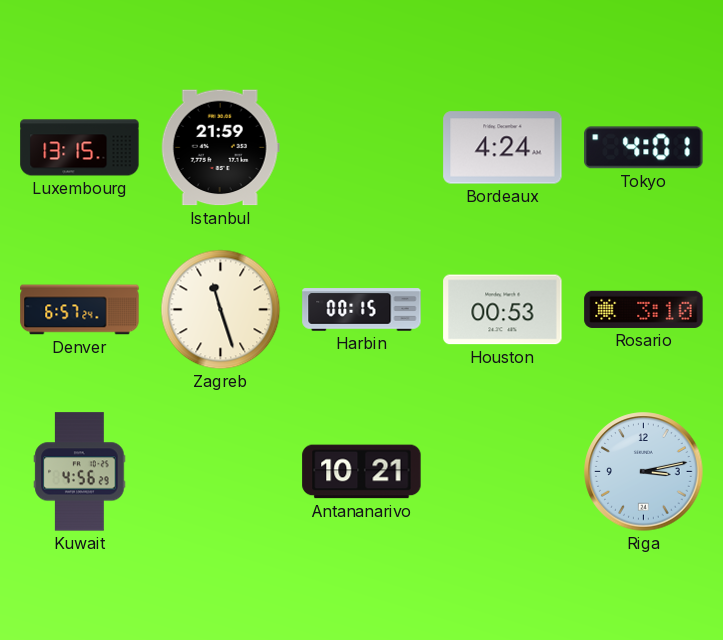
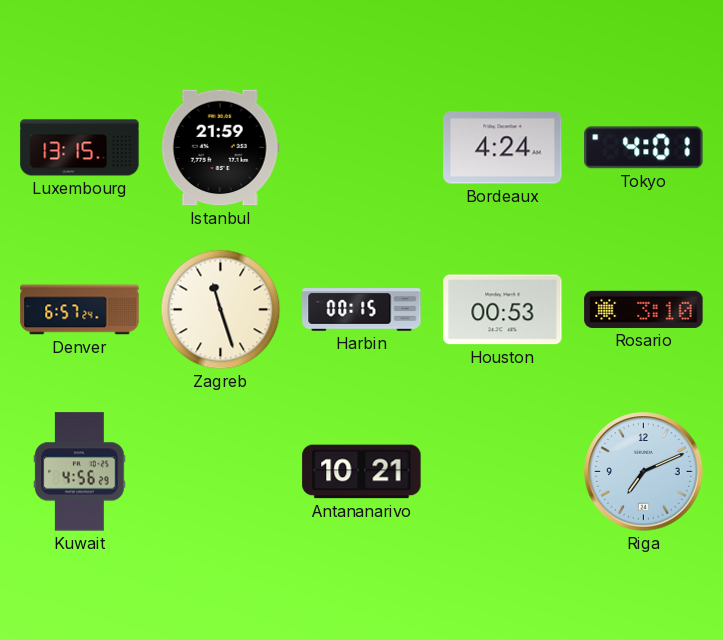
Riga: 3:13 -> 7:11
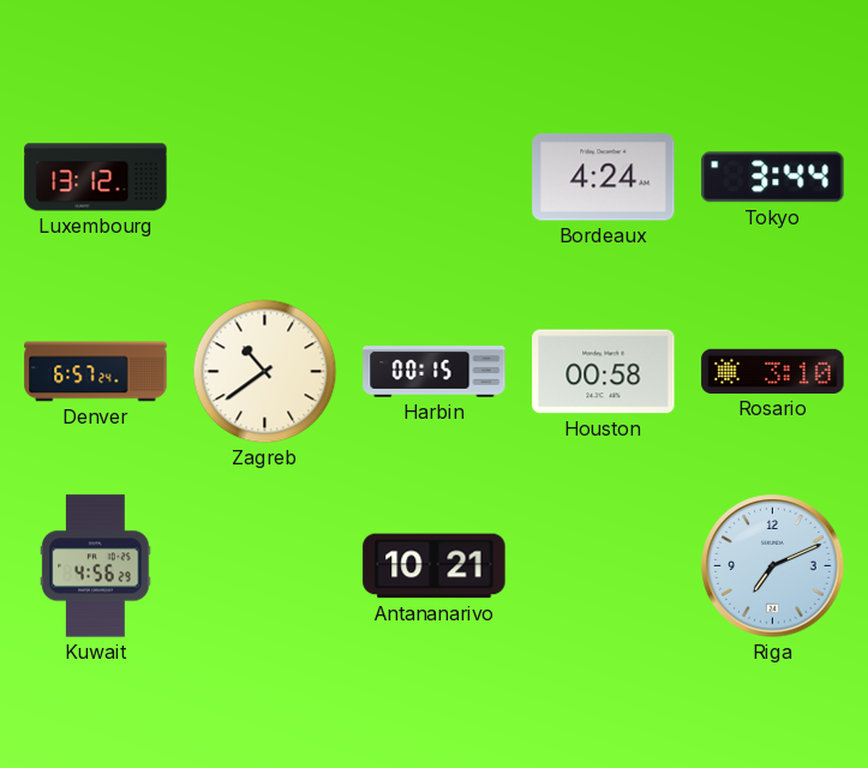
Luxembourg: 13:15 -> 13:12
Istanbul: 21:59 -> none
Tokyo: 4:01 -> 3:44
Zagreb: 11:27 -> 10:39
Houston: 00:53 -> 00:58
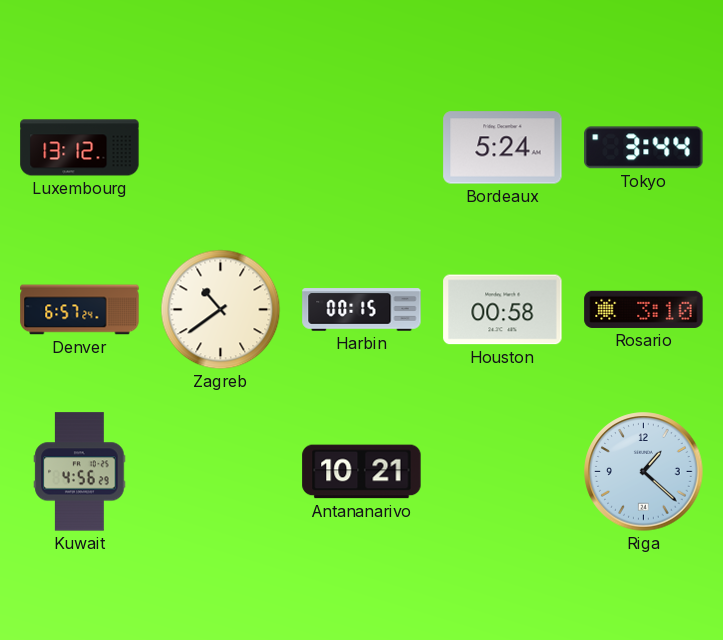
Bordeaux: 4:24 -> 5:24
Riga: 7:11 -> 1:22
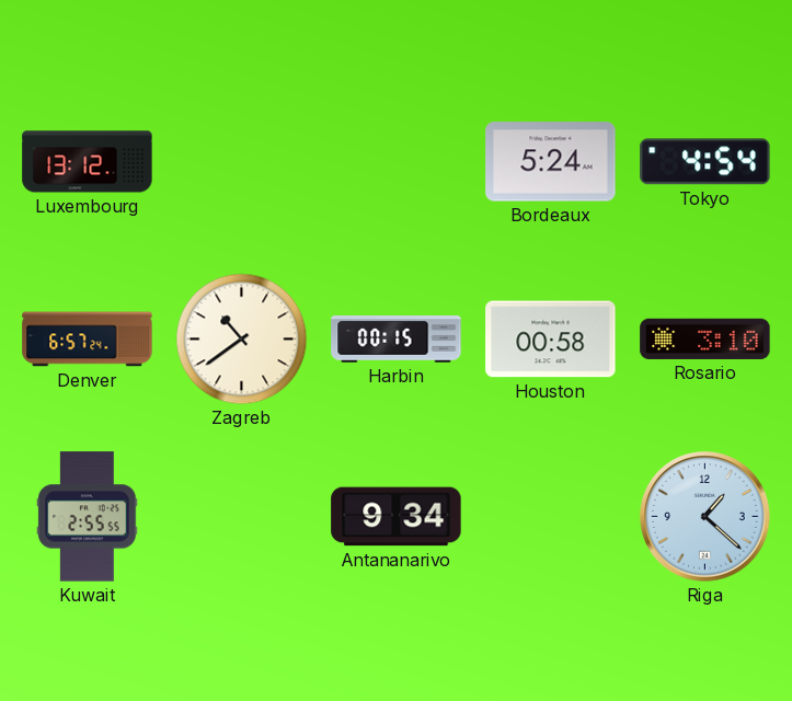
Tokyo: 3:44 -> 4:54
Kuwait: 4:56 -> 2:55
Antananarivo: 10:21 -> 9:34
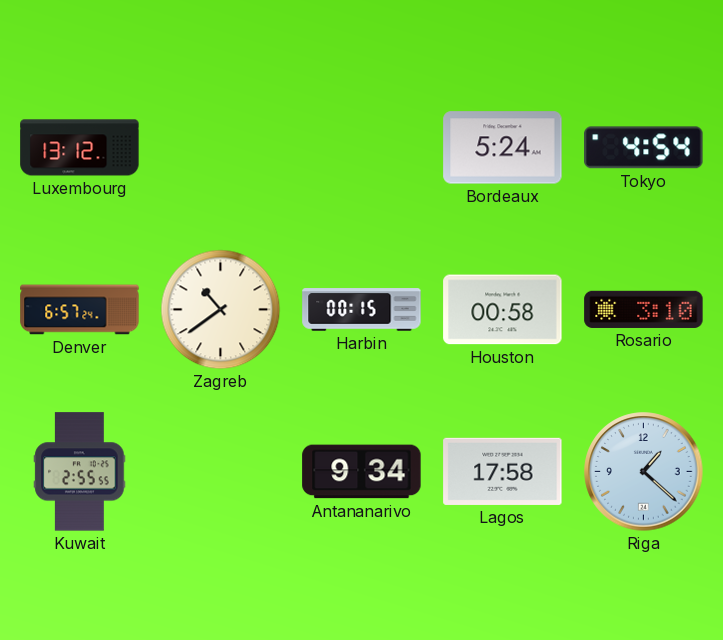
Lagos: none -> 17:58
